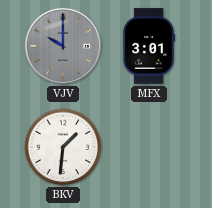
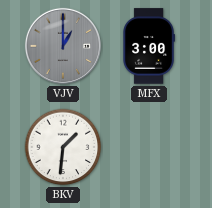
VJV: 10:00 -> 1:00
MFX: 3:01 -> 3:00
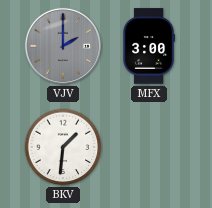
VJV: 1:00 -> 2:00
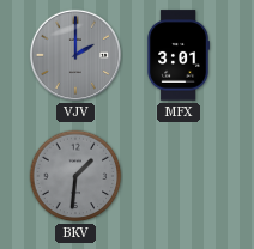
MFX: 3:00 -> 3:01
BKV dial: white -> grey
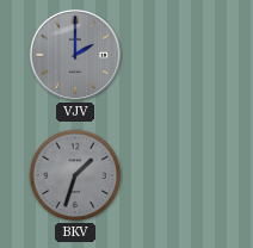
MFX: 3:01 -> none
BKV: 1:31 -> 1:33
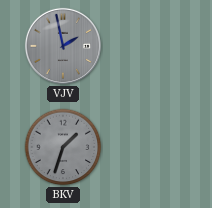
VJV: 2:00 -> 1:58
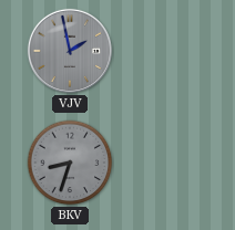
BKV: 1:33 -> 8:33
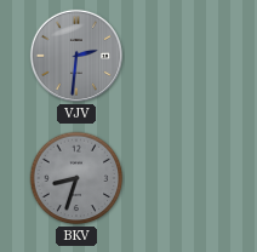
VJV: 1:58 -> 2:31
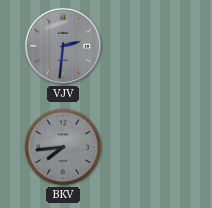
BKV: 8:33 -> 7:44
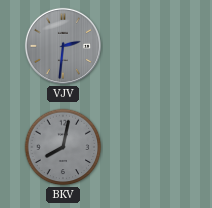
BKV: 7:44 -> 8:02
